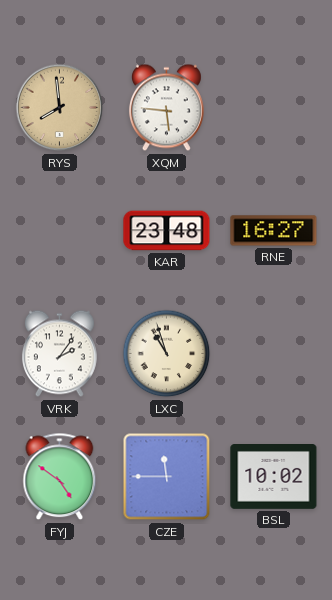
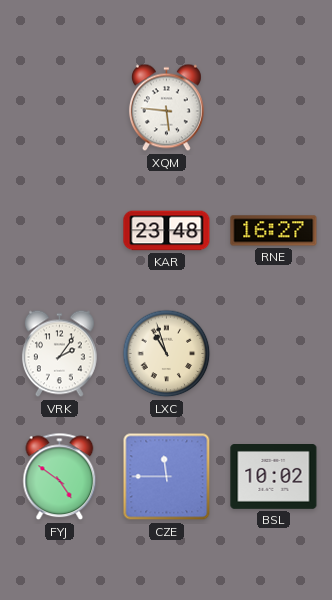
RYS: 7:59 -> none
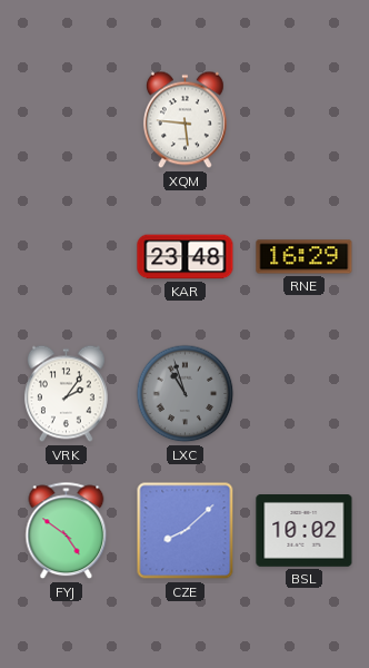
RNE: 16:27 -> 16:29
LXC dial: cream -> grey
CZE: 11:45 -> 8:08
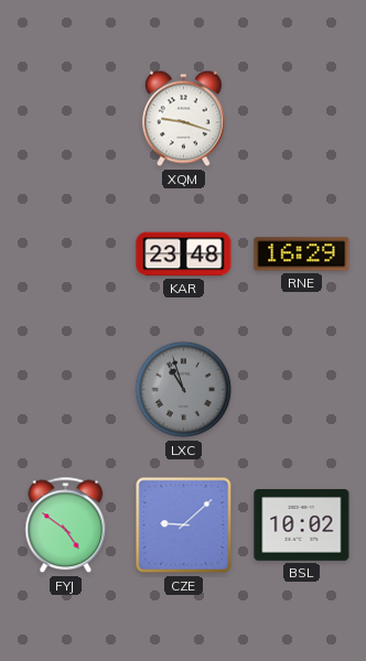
XQM: 5:46 -> 9:18
VRK: 2:06 -> none
CZE: 8:08 -> 9:08
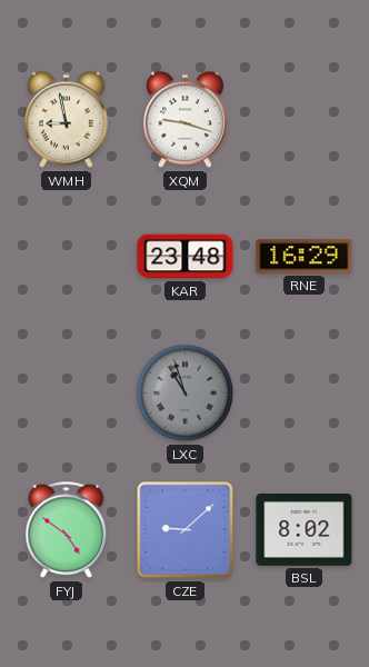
WMH: none -> 8:58
BSL: 10:02 -> 8:02
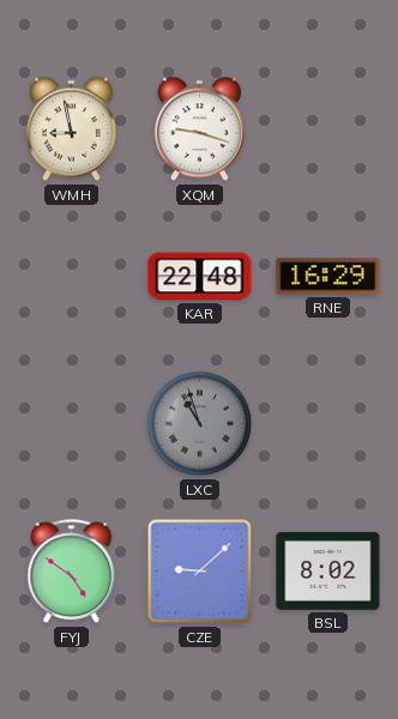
KAR: 23:48 -> 22:48
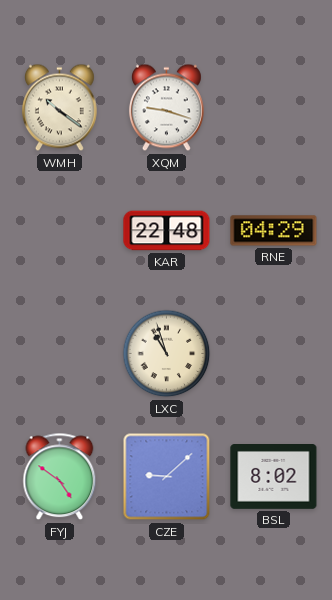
WMH: 8:58 -> 10:21
RNE: 16:29 -> 04:29
LXC dial: grey -> cream
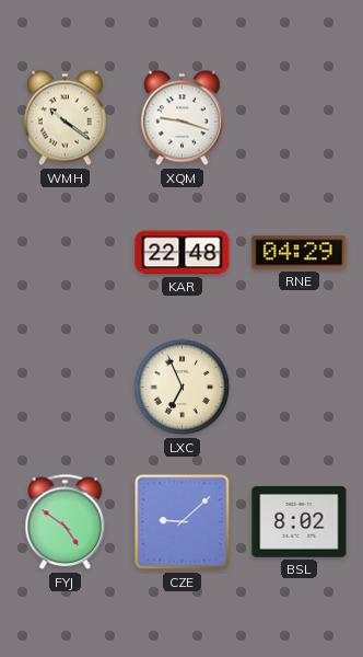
LXC: 10:57 -> 6:56
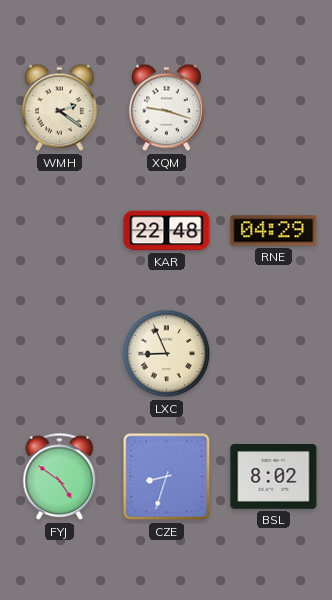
WMH: 10:21 -> 2:21
LXC: 6:56 -> 8:56
CZE: 9:08 -> 8:33
